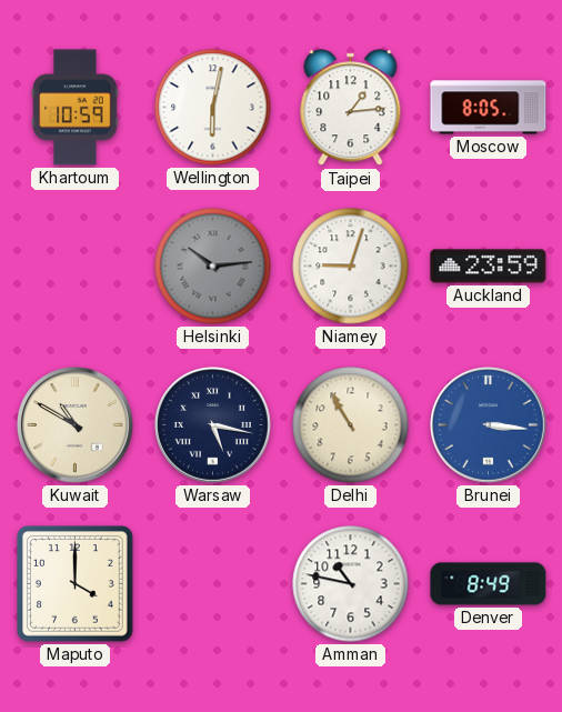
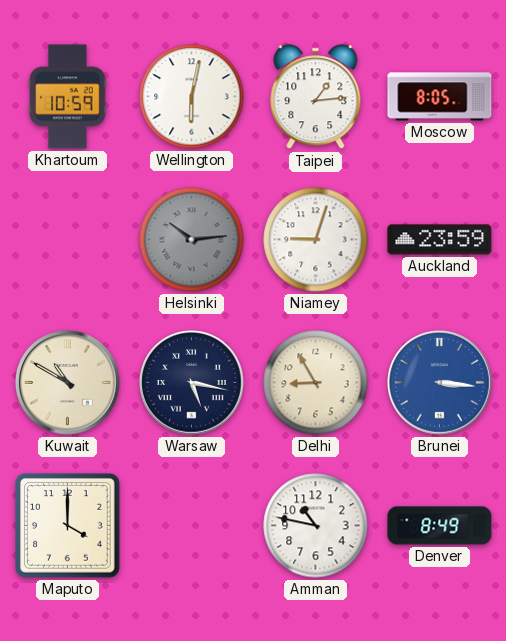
Delhi: 10:55 -> 8:55
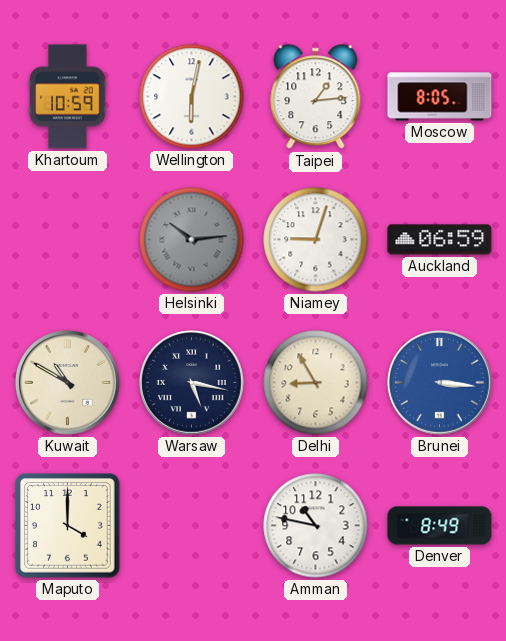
Auckland: 23:59 -> 06:59
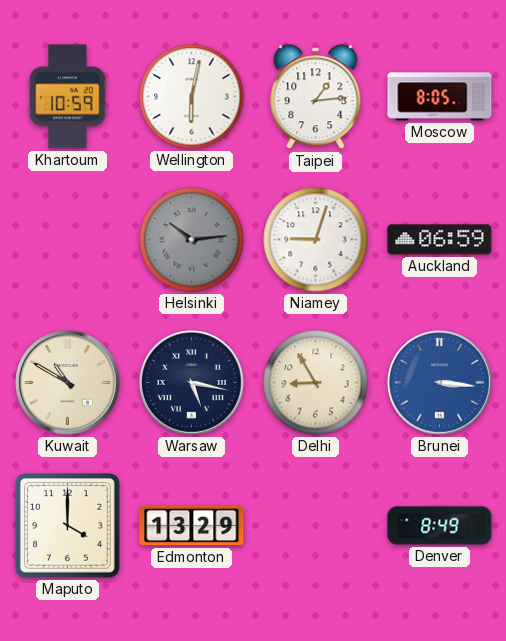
Edmonton: none -> 13:29
Amman: 10:47 -> none
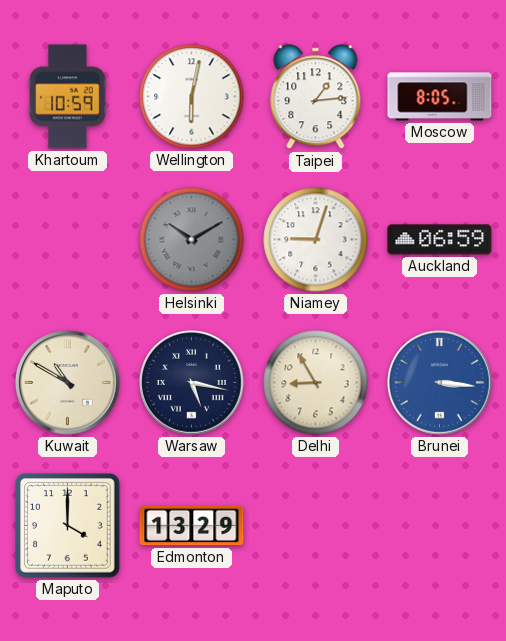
Helsinki: 10:14 -> 10:10
Denver: 8:49 -> none
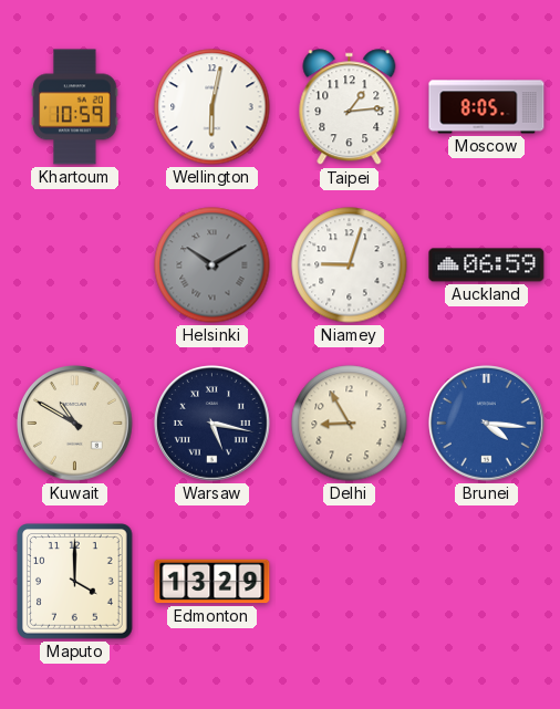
Brunei: 3:16 -> 4:16
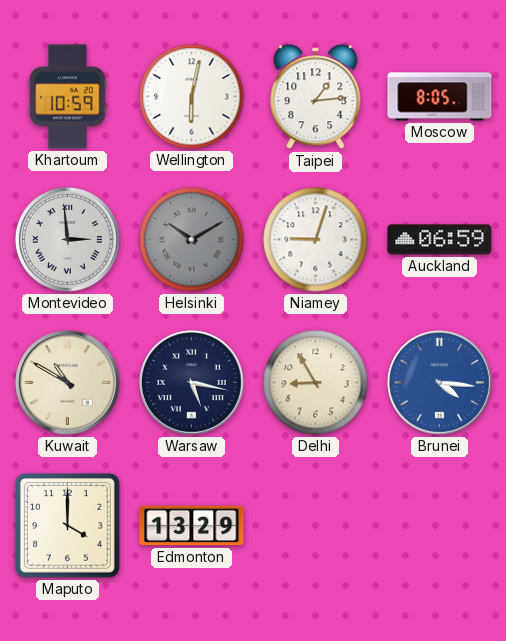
Montevideo: none -> 2:59
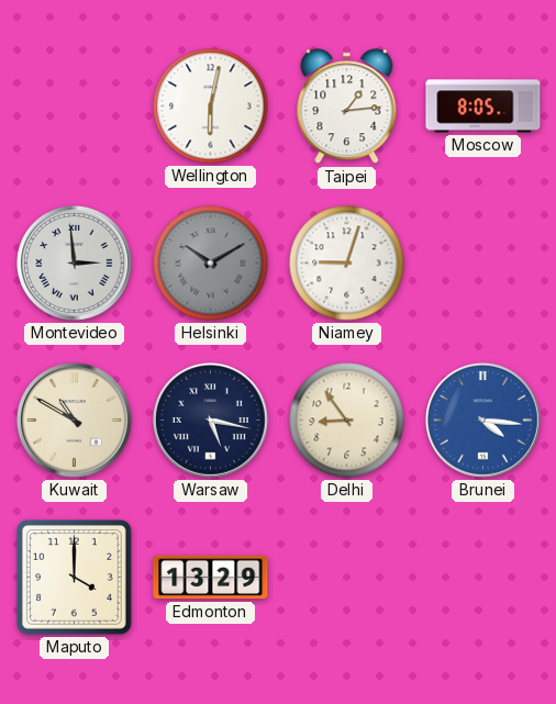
Khartoum: 10:59 -> none
Auckland: 06:59 -> none
Delhi: 8:55 -> 8:54
